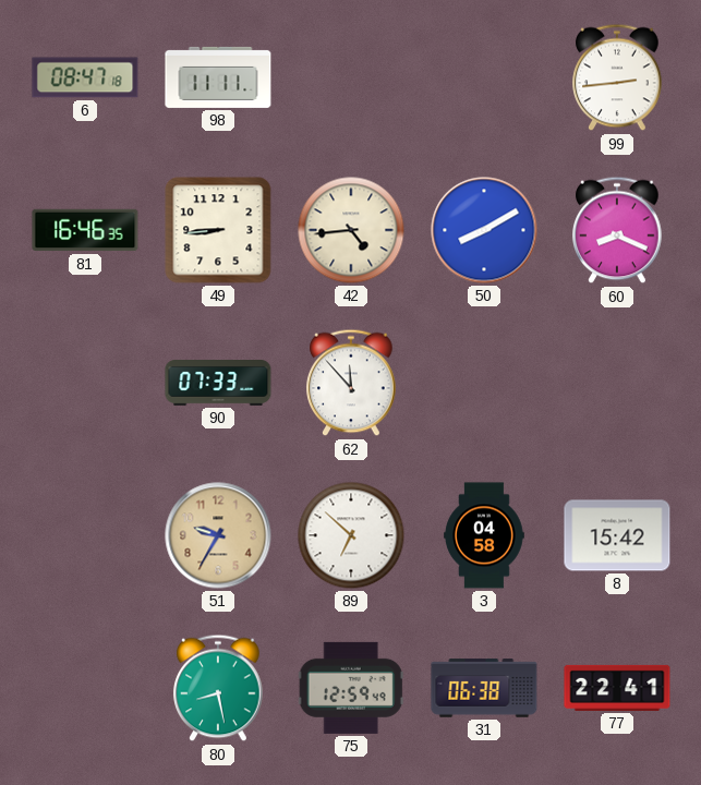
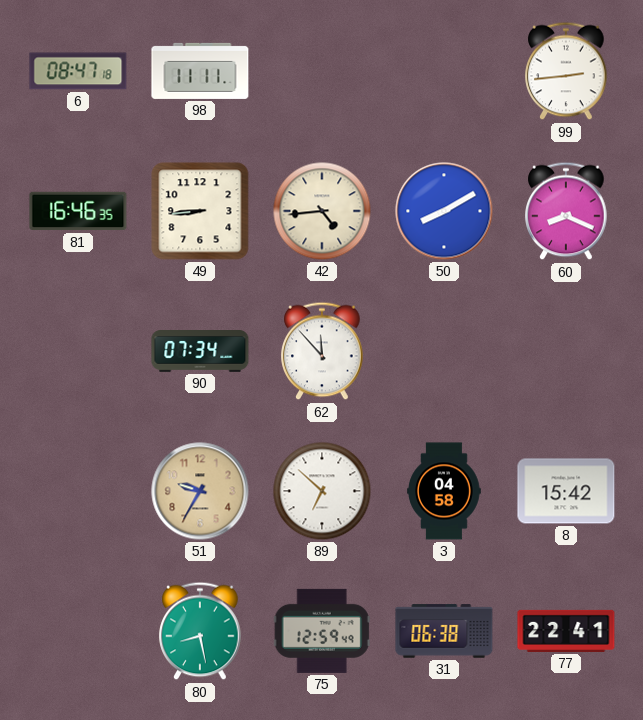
90: 07:33 -> 07:34
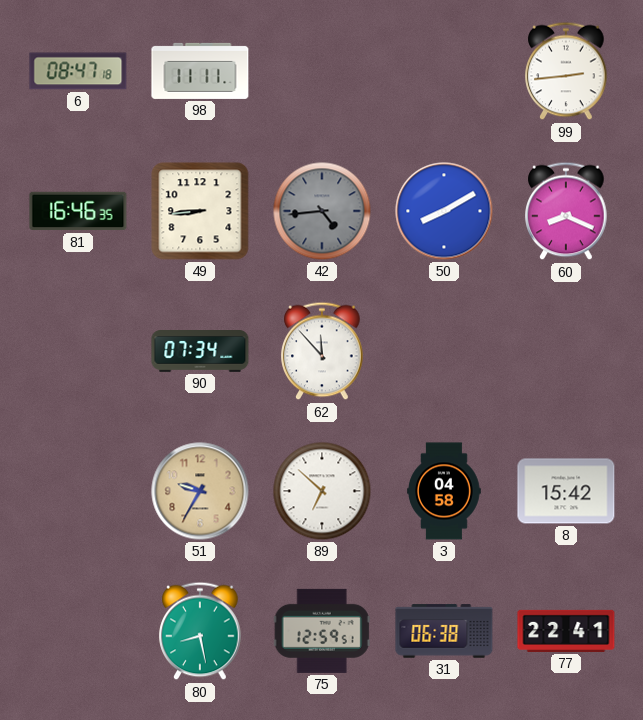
42 dial: cream -> grey
75: 12:59:49 -> 12:59:51
